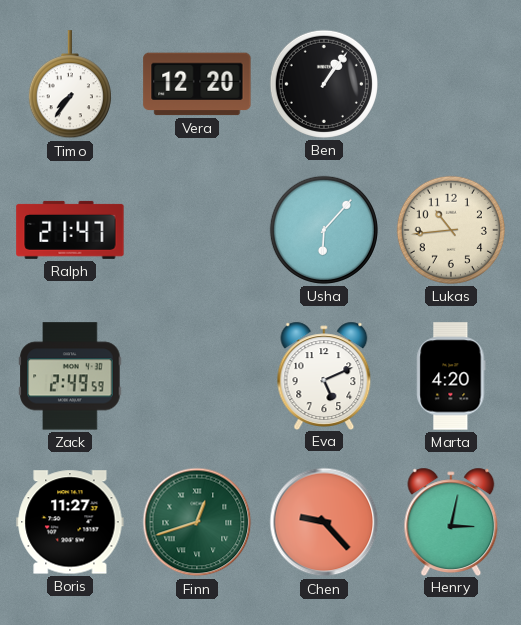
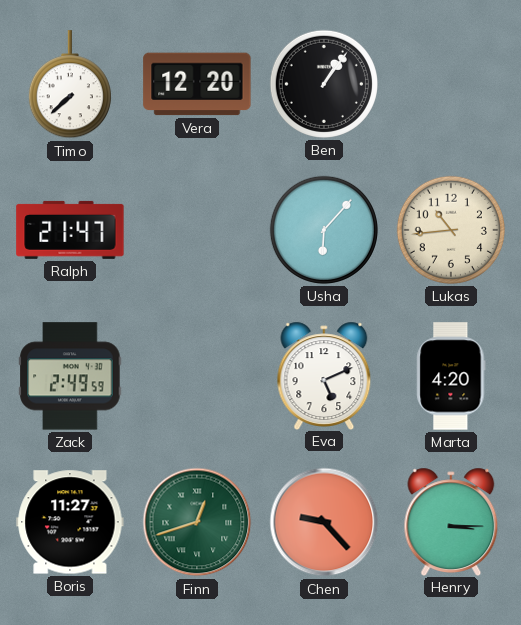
Timo: 7:36 -> 7:38
Henry: 3:02 -> 3:15
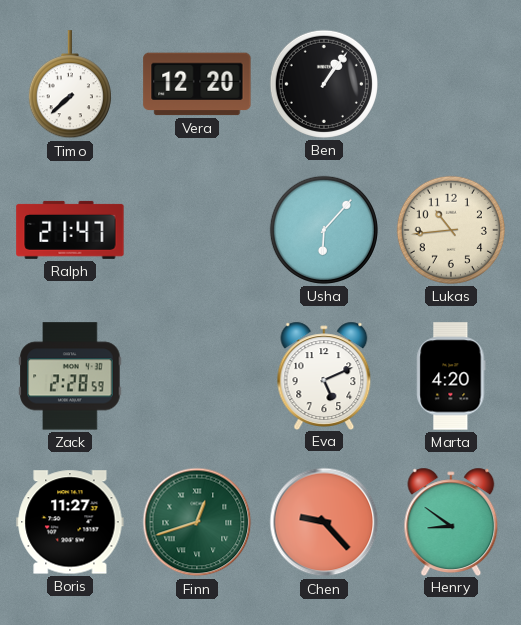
Zack: 2:49 -> 2:28
Henry: 3:15 -> 8:51
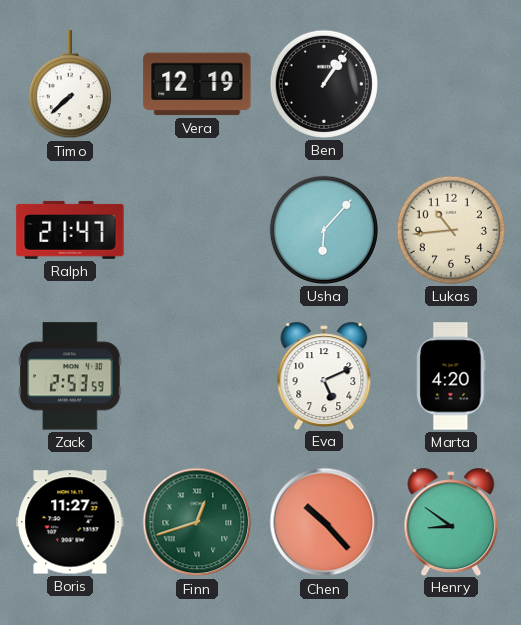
Vera: 12:20 -> 12:19
Zack: 2:28 -> 2:53
Chen: 9:23 -> 10:23
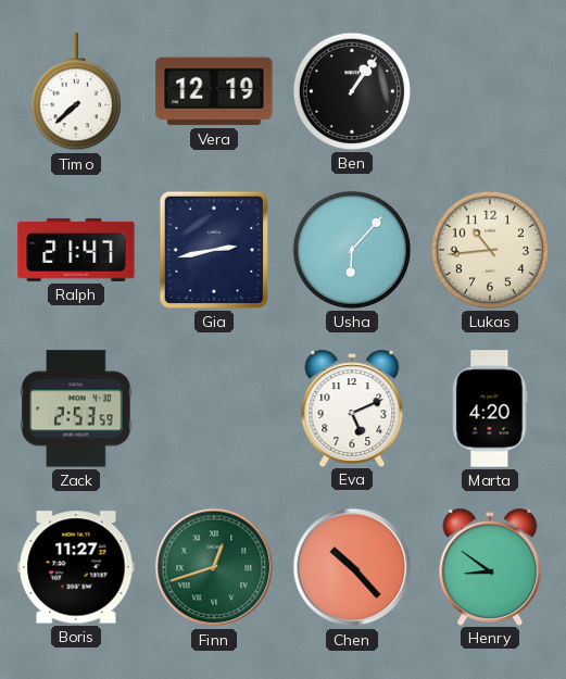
Gia: none -> 2:43
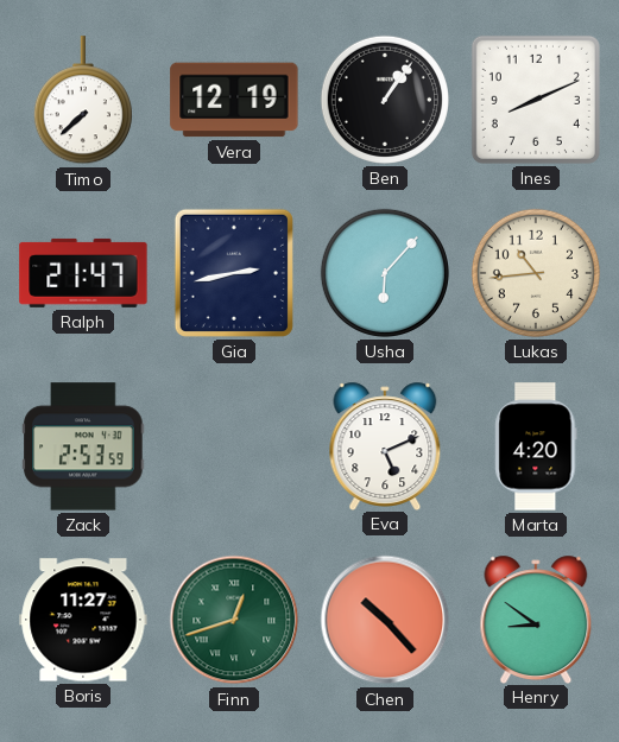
Ines: none -> 8:11
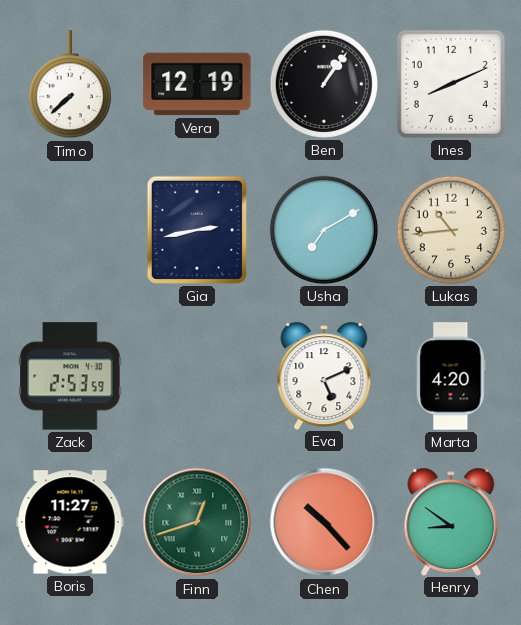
Ralph: 21:47 -> none
Usha: 6:07 -> 7:10
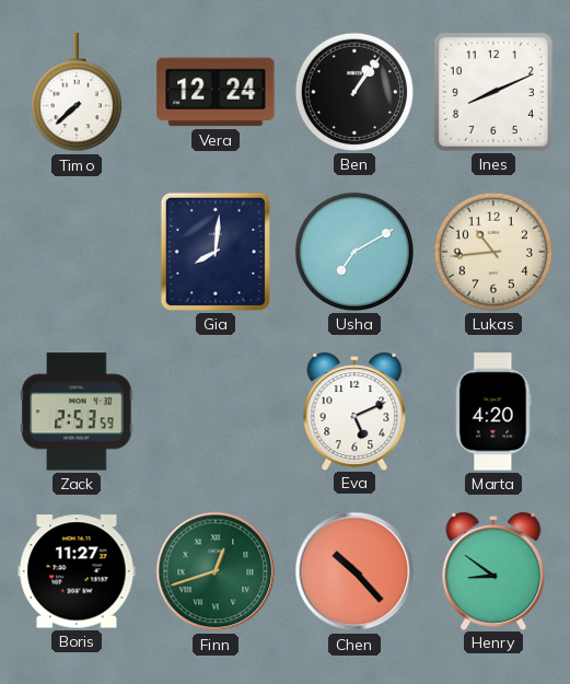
Vera: 12:19 -> 12:24
Gia: 2:43 -> 8:01
